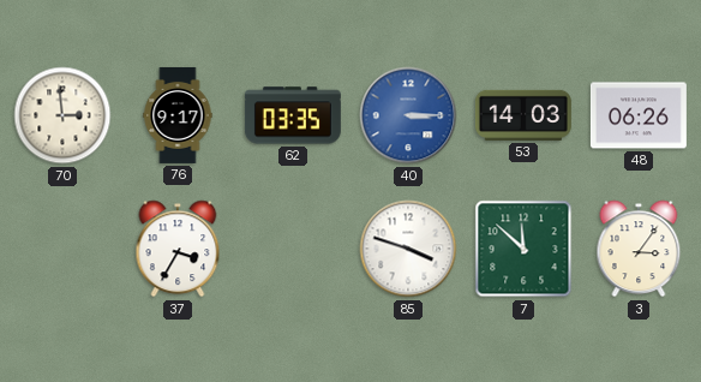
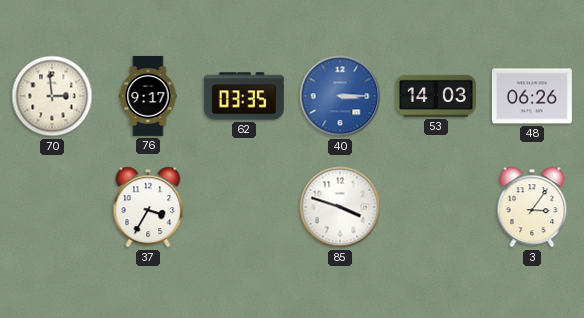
7: 11:52 -> none
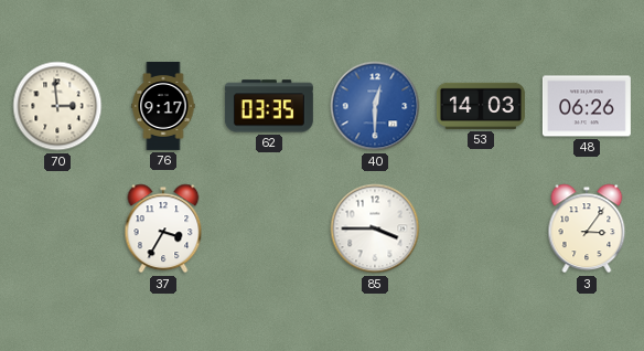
40: 3:15 -> 12:30
85: 3:48 -> 3:45
